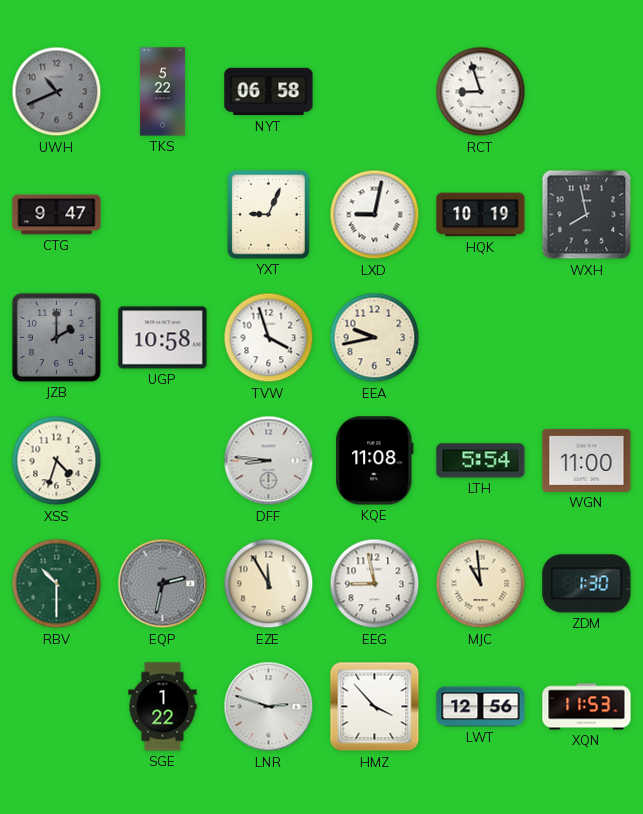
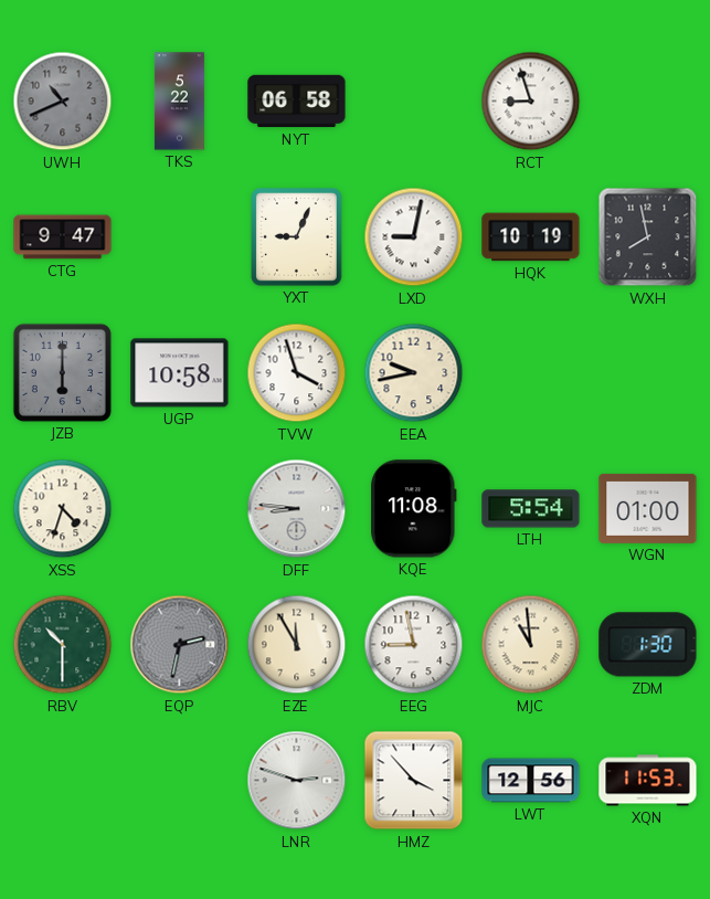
JZB: 2:00 -> 6:00
WGN: 11:00 -> 01:00
SGE: 1:22 -> none
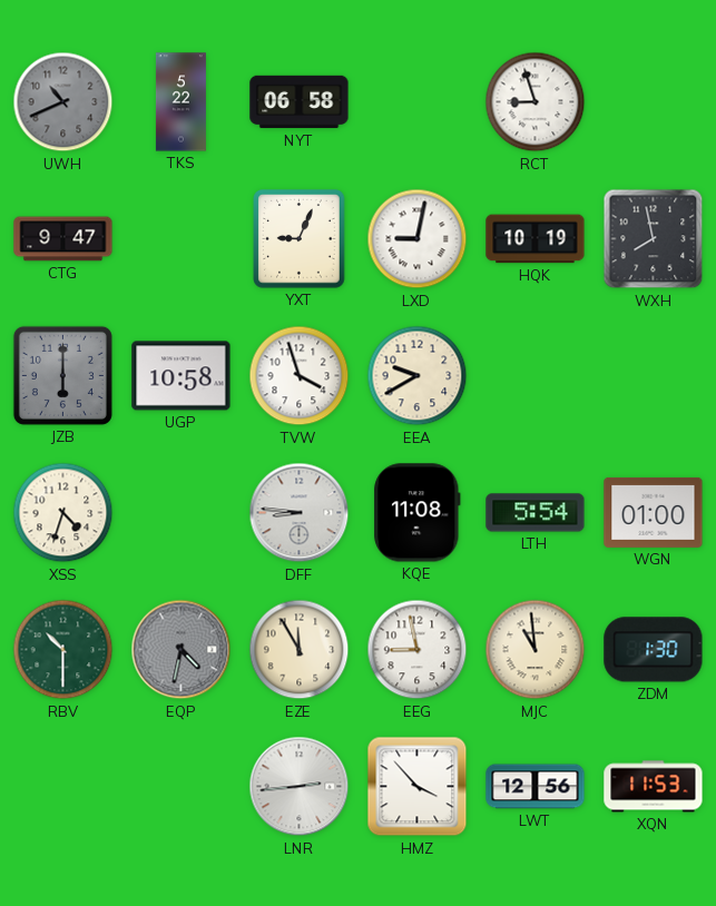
EEA: 9:43 -> 9:40
EQP: 2:32 -> 4:32
LNR: 2:48 -> 2:44
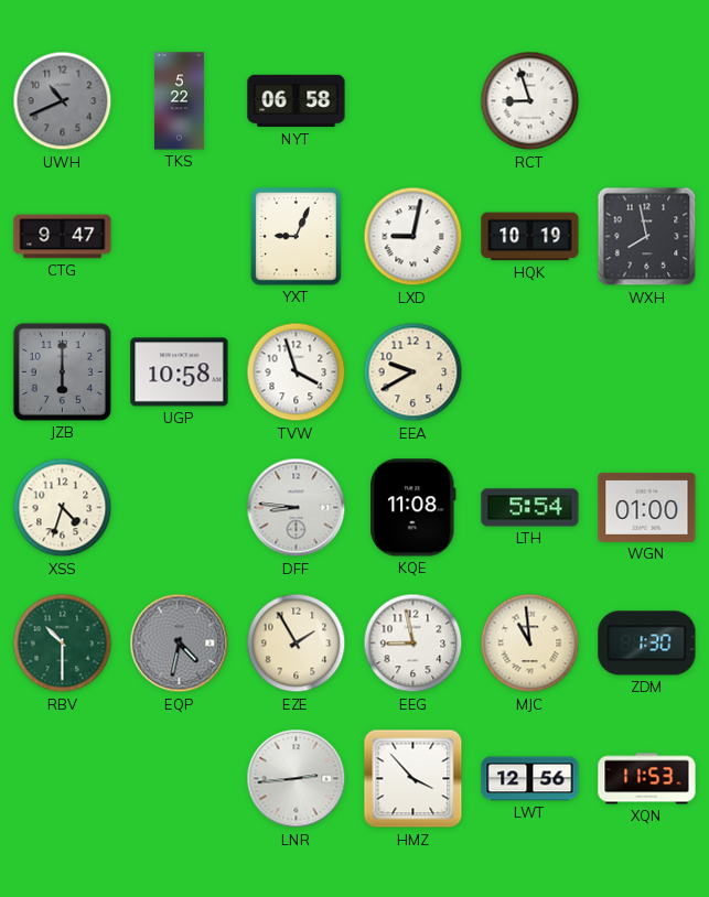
EZE: 11:55 -> 1:55
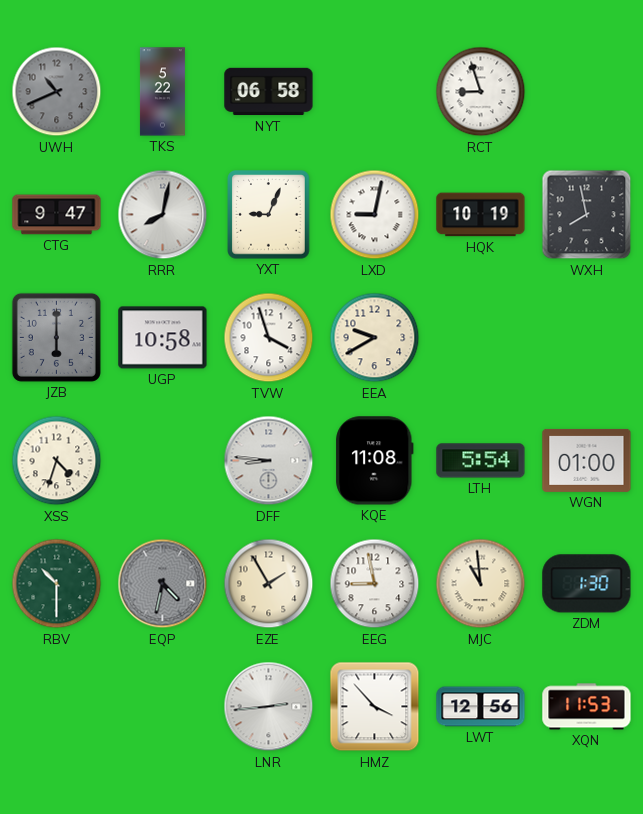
RRR: none -> 8:02
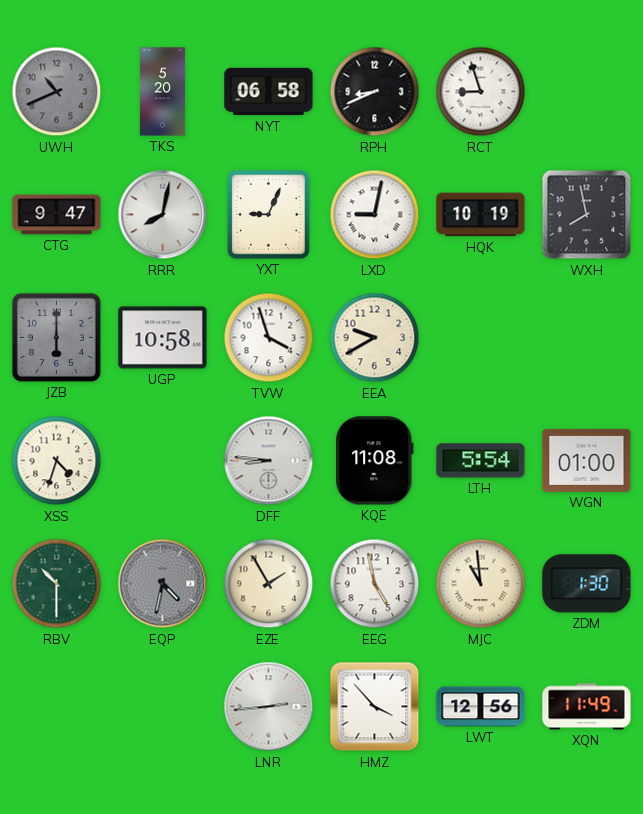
TKS: 5:22 -> 5:20
RPH: none -> 8:41
EEG: 8:58 -> 4:58
XQN: 11:53 -> 11:49
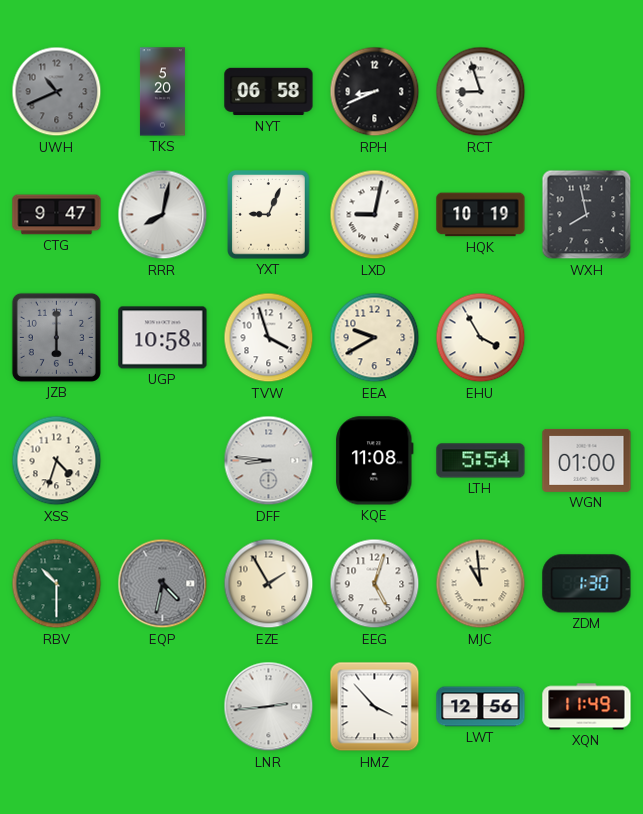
EHU: none -> 3:55
EEG: 4:58 -> 5:03
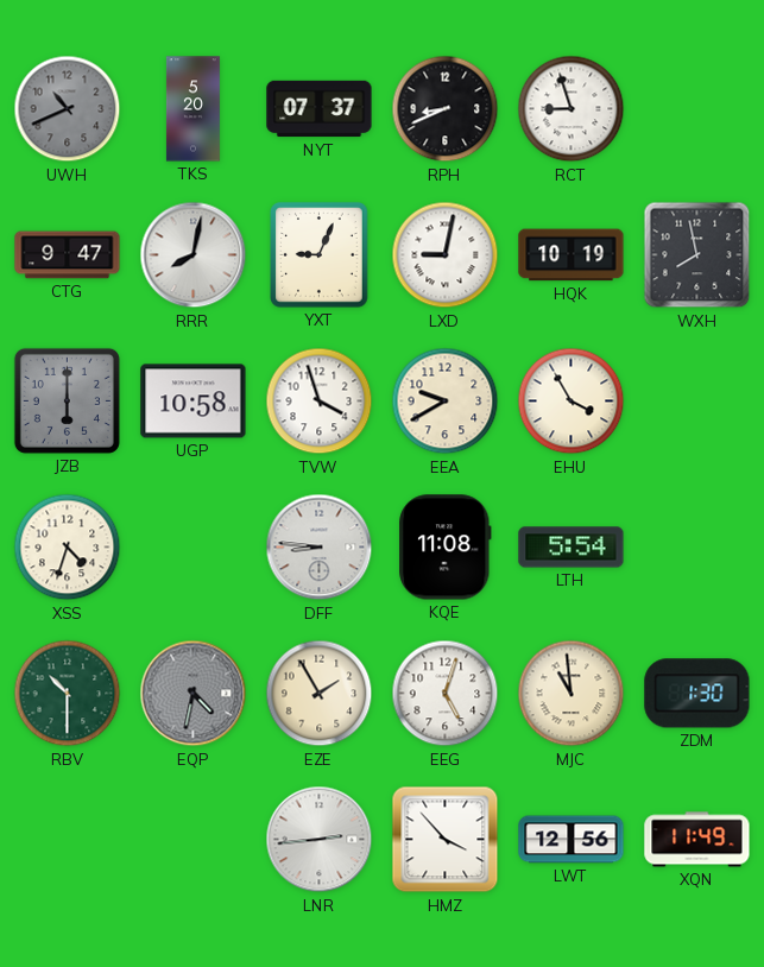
NYT: 06:58 -> 07:37
WGN: 01:00 -> none
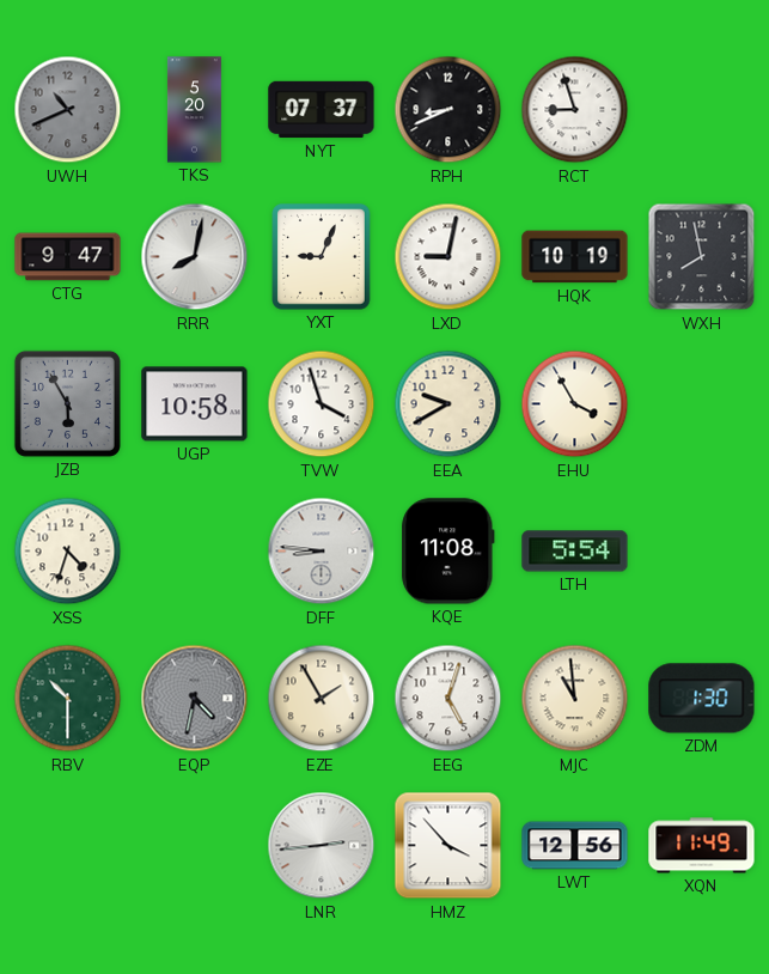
JZB: 6:00 -> 5:55
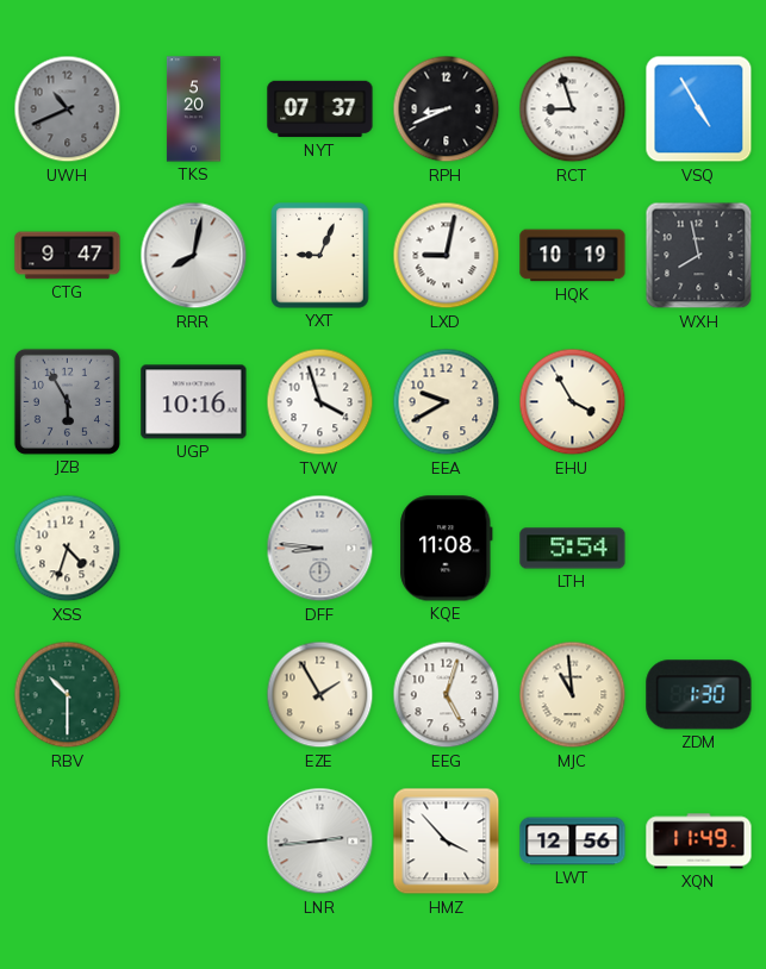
VSQ: none -> 4:55
UGP: 10:58 -> 10:16
EQP: 4:32 -> none
